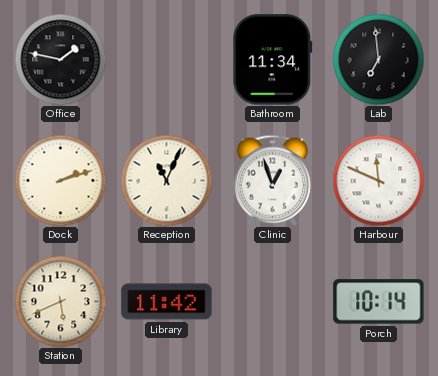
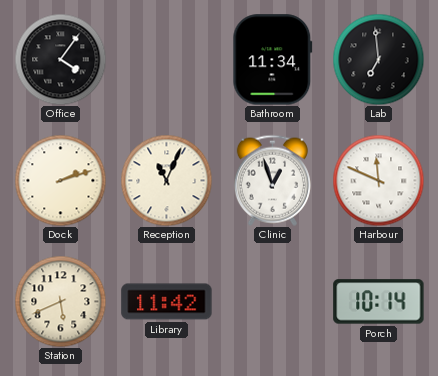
Office: 1:47 -> 4:06
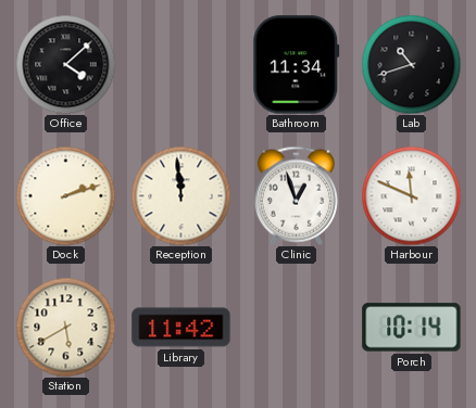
Office: 4:06 -> 4:08
Lab: 6:59 -> 10:42
Reception: 11:04 -> 11:59
Station: 5:41 -> 5:40
